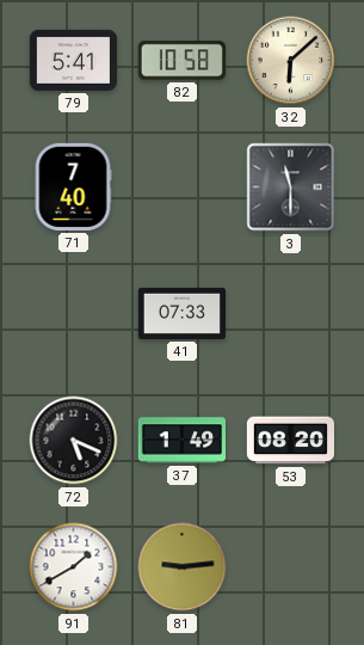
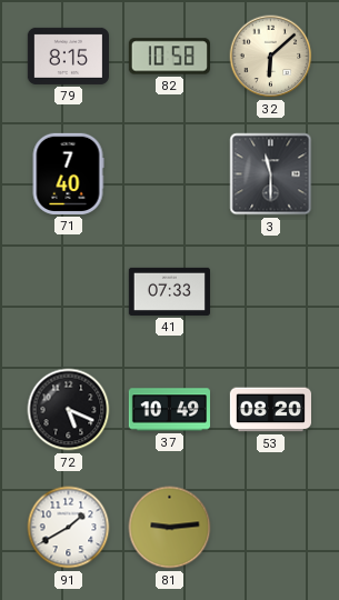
79: 5:41 -> 8:15
37: 1:49 -> 10:49
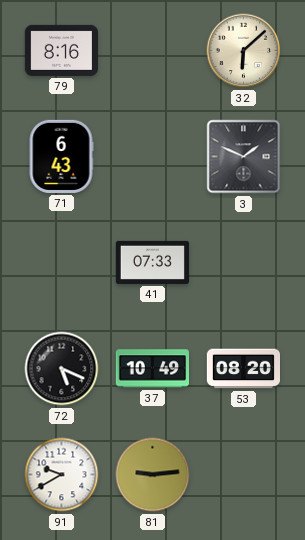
79: 8:15 -> 8:16
82: 10:58 -> none
71: 7:40 -> 6:43
3: 11:30 -> 1:49
91: 1:40 -> 9:40
